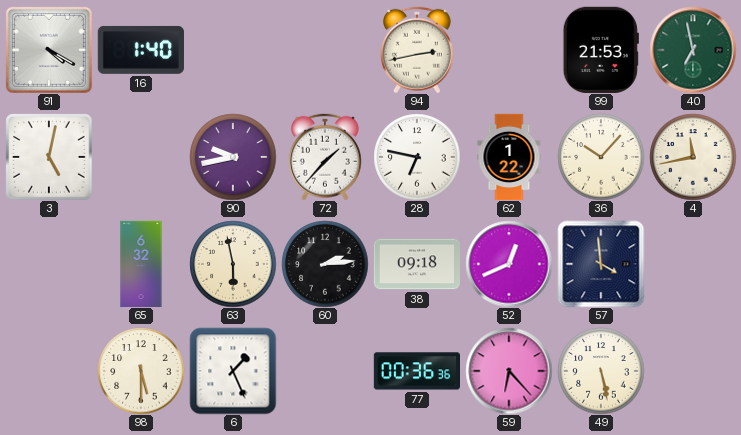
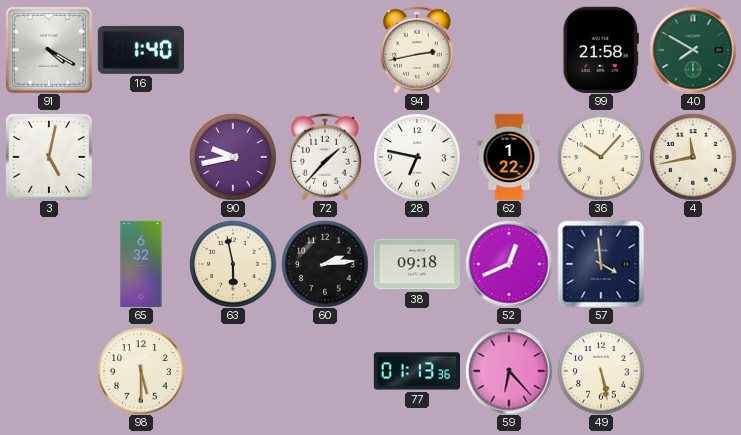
99: 21:53 -> 21:58
40: 6:58 -> 7:50
6: 1:26 -> none
77: 00:36 -> 01:13
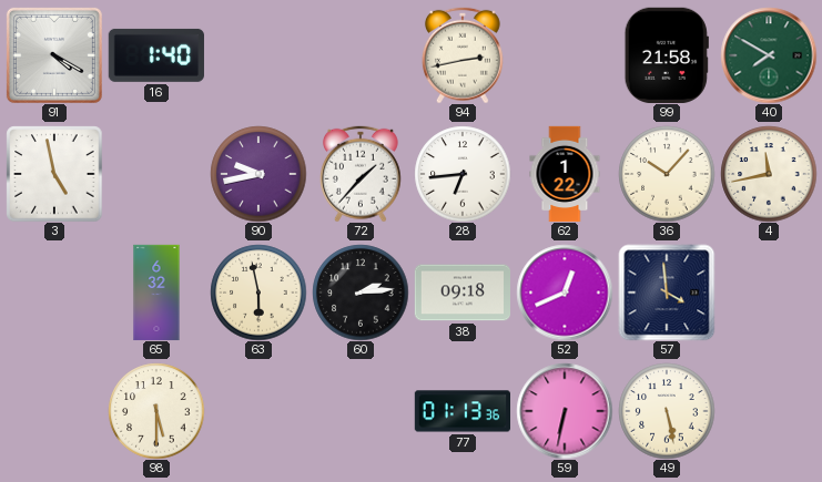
3: 5:02 -> 4:58
28: 6:47 -> 6:44
59: 6:23 -> 6:32
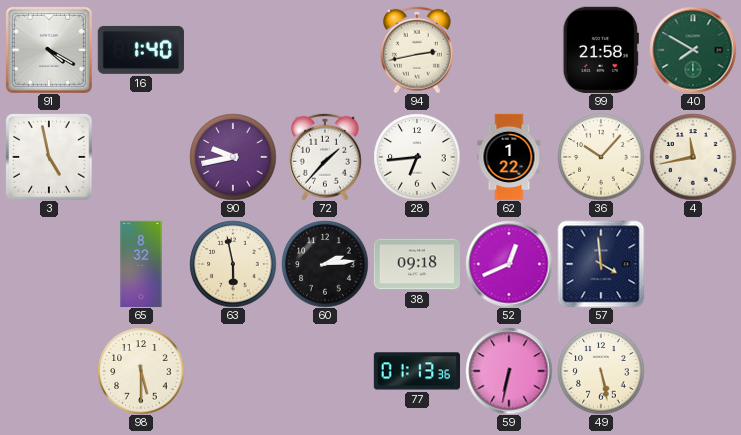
65: 6:32 -> 8:32
